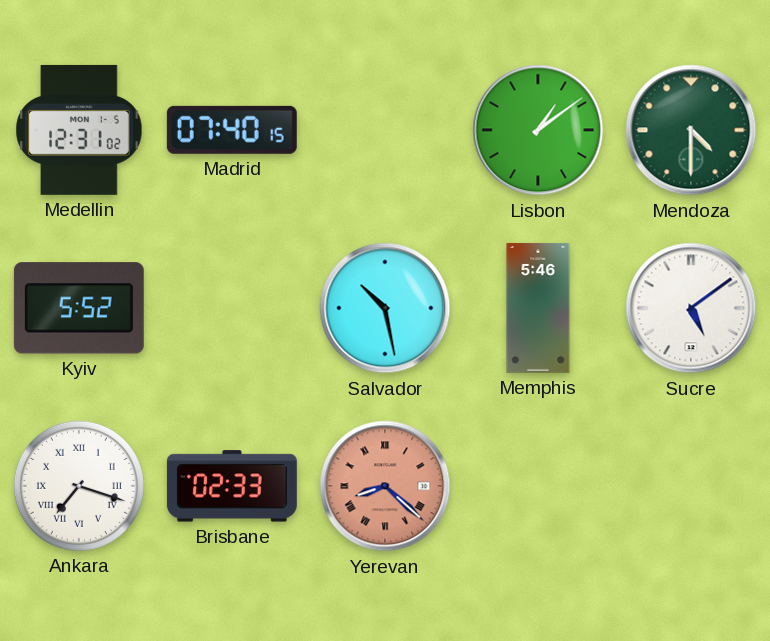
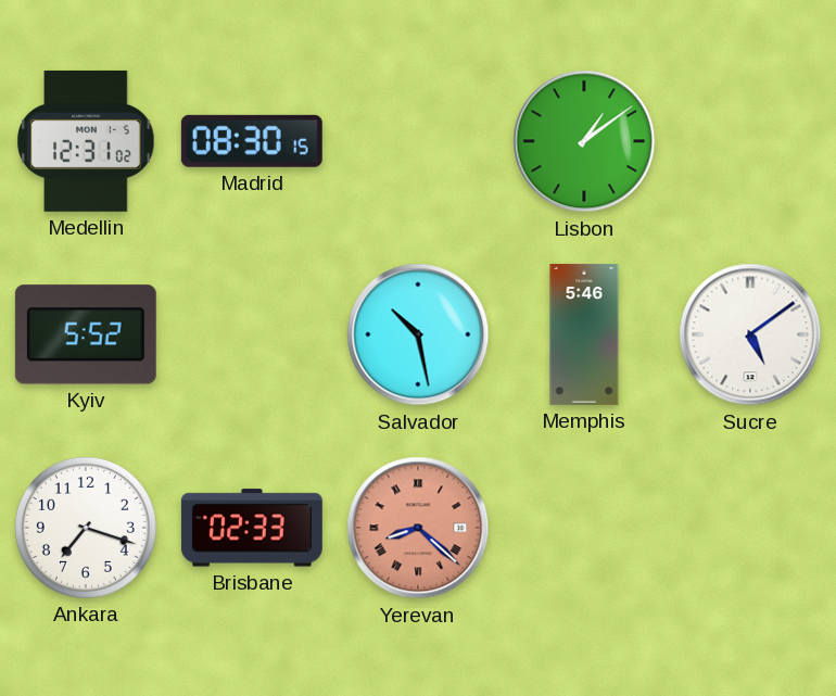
Madrid: 07:40 -> 08:30
Mendoza: 4:30 -> none
Ankara numerals: Roman -> Arabic
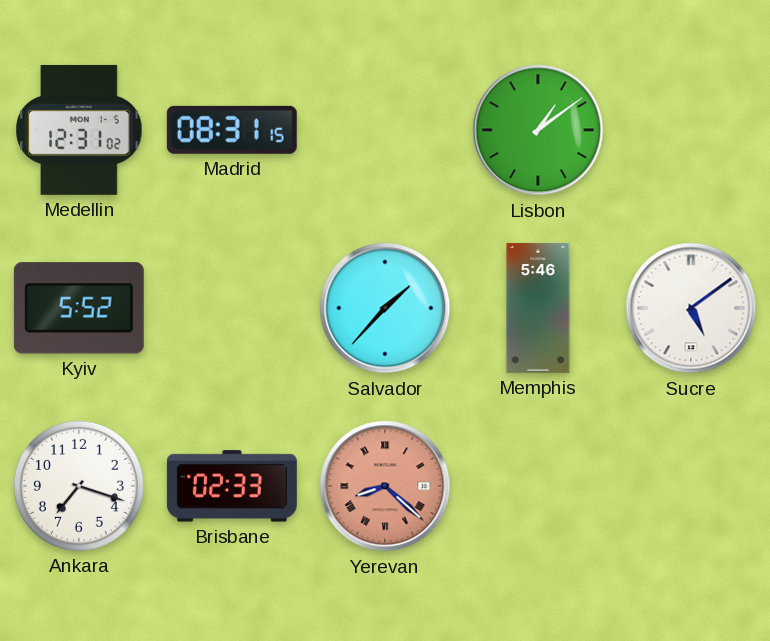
Madrid: 08:30 -> 08:31
Salvador: 10:28 -> 1:37
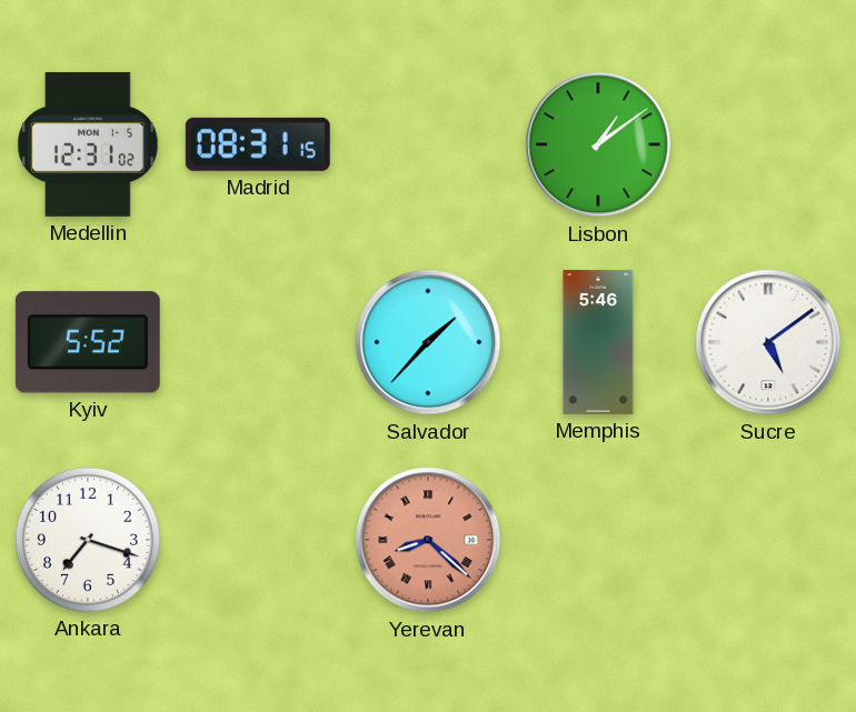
Brisbane: 02:33 -> none
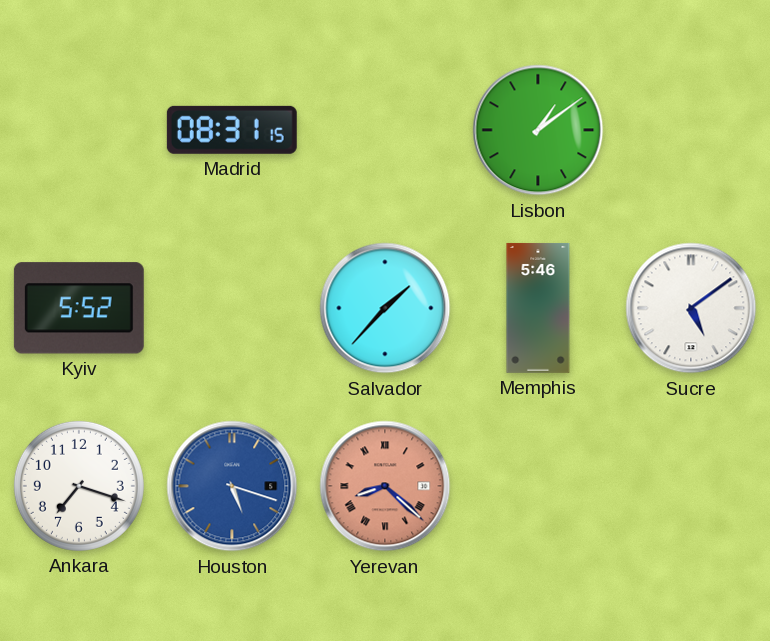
Medellin: 12:31 -> none
Houston: none -> 5:18
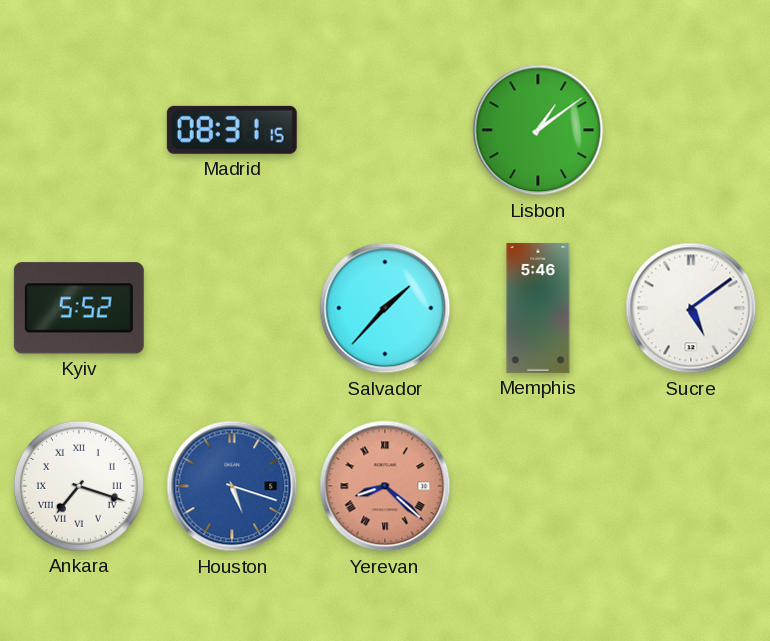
Ankara numerals: Arabic -> Roman
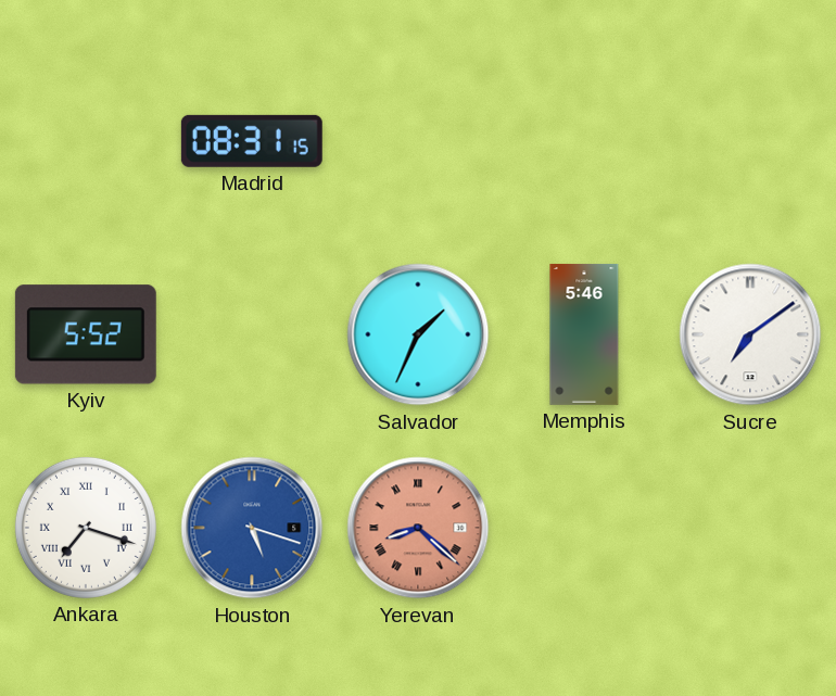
Lisbon: 1:09 -> none
Salvador: 1:37 -> 1:34
Sucre: 5:09 -> 7:09
